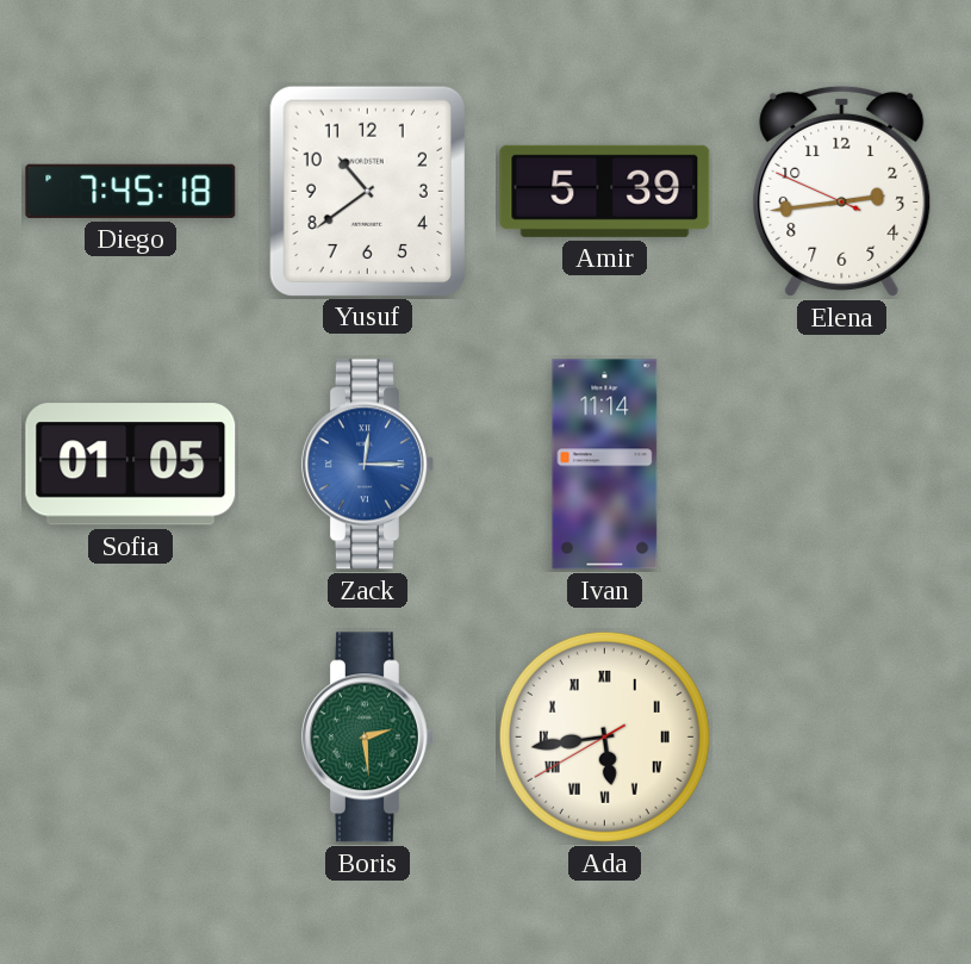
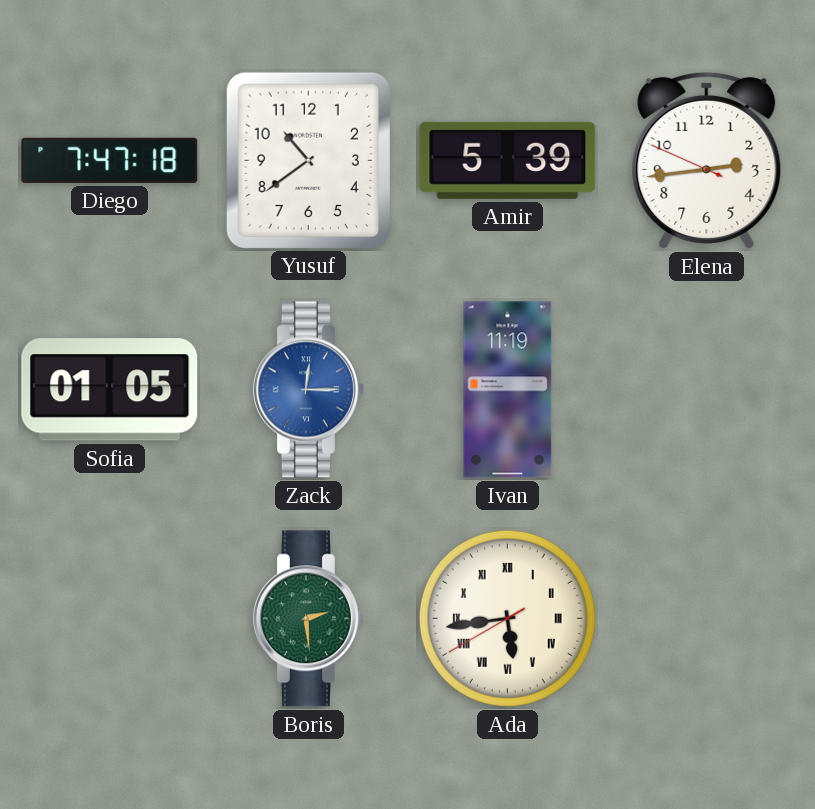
Diego: 7:45 -> 7:47
Ivan: 11:14 -> 11:19
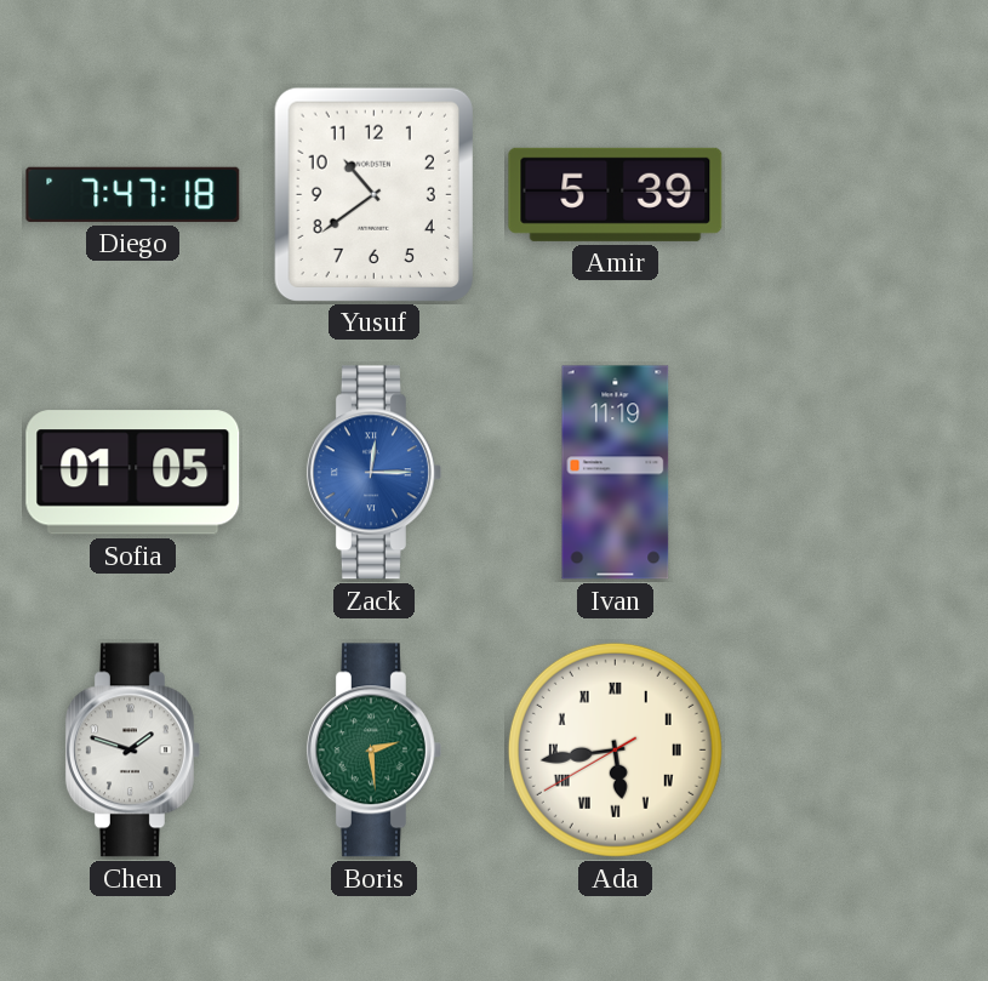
Elena: 2:43 -> none
Chen: none -> 1:48
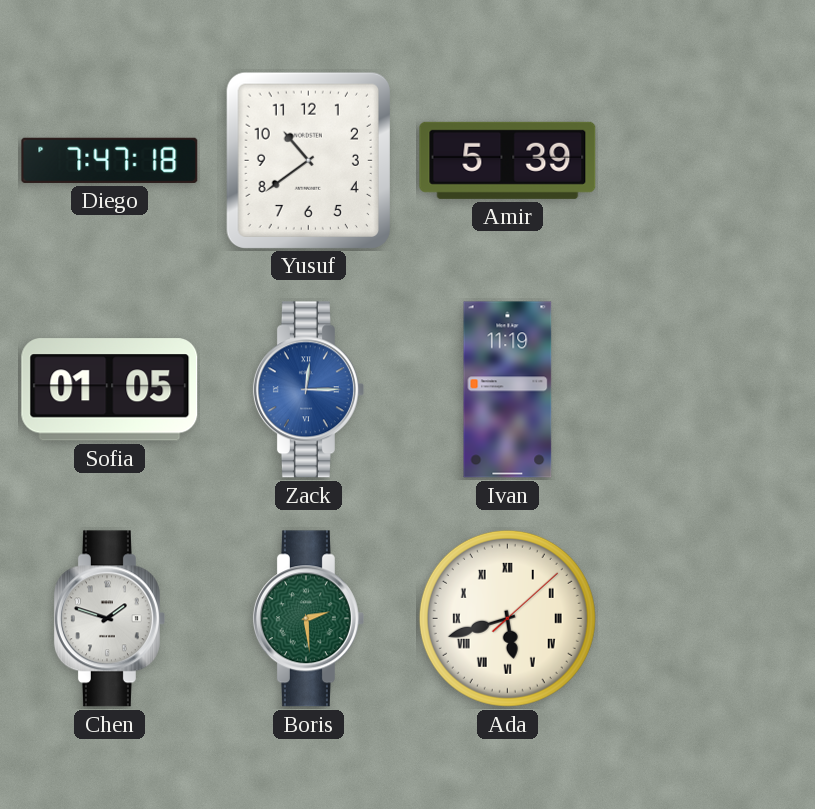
Ada: 5:43 -> 5:42
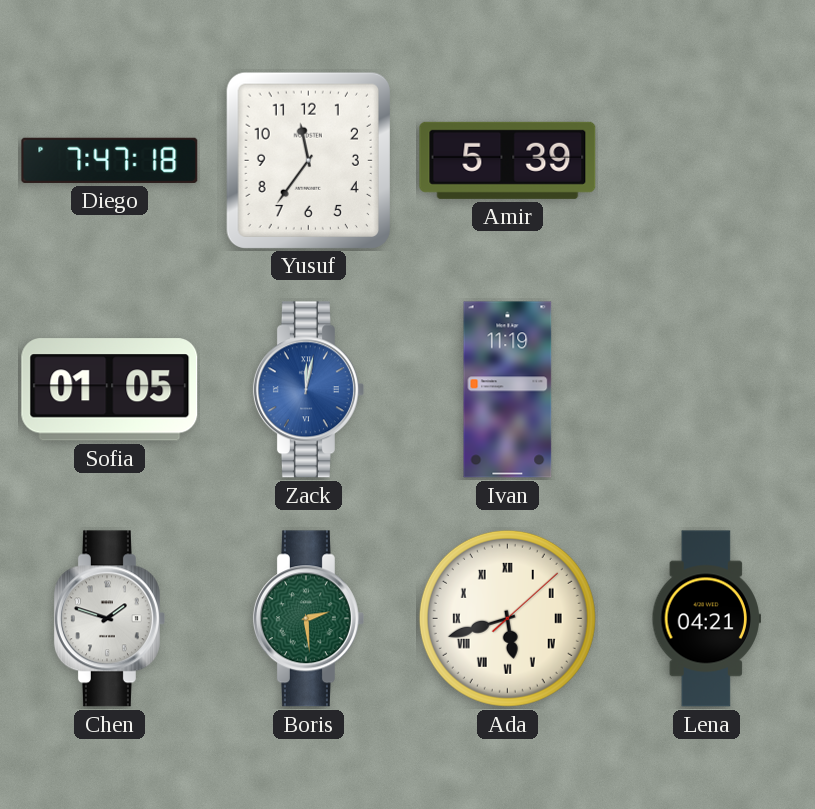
Yusuf: 10:39 -> 11:36
Zack: 12:15 -> 12:02
Lena: none -> 04:21
